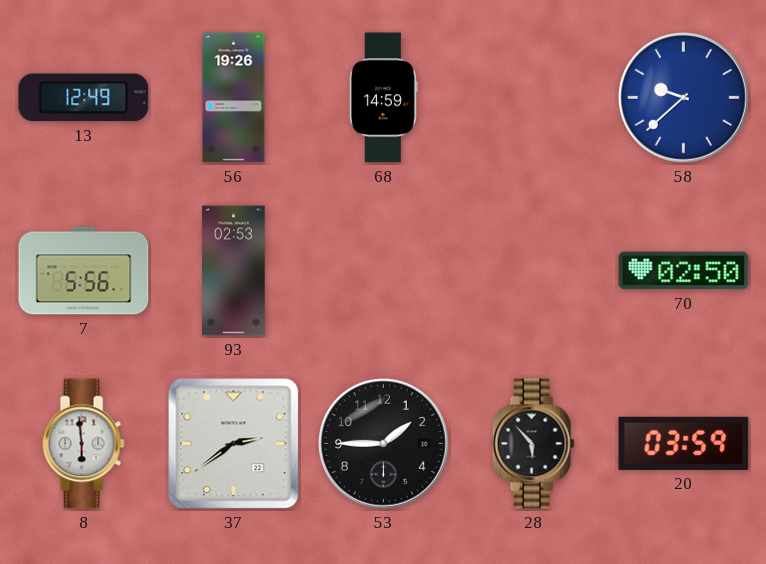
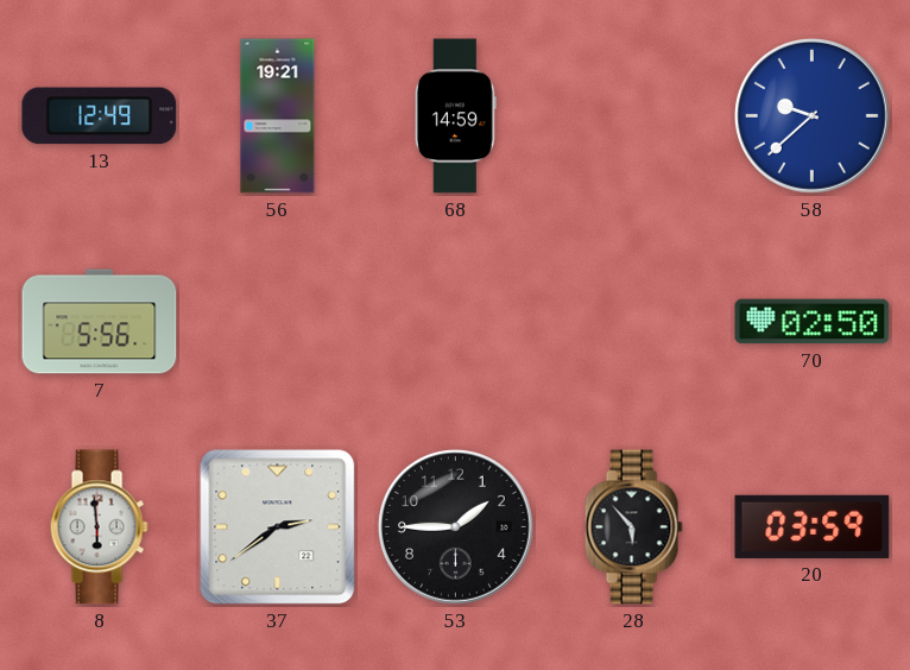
56: 19:26 -> 19:21
93: 02:53 -> none
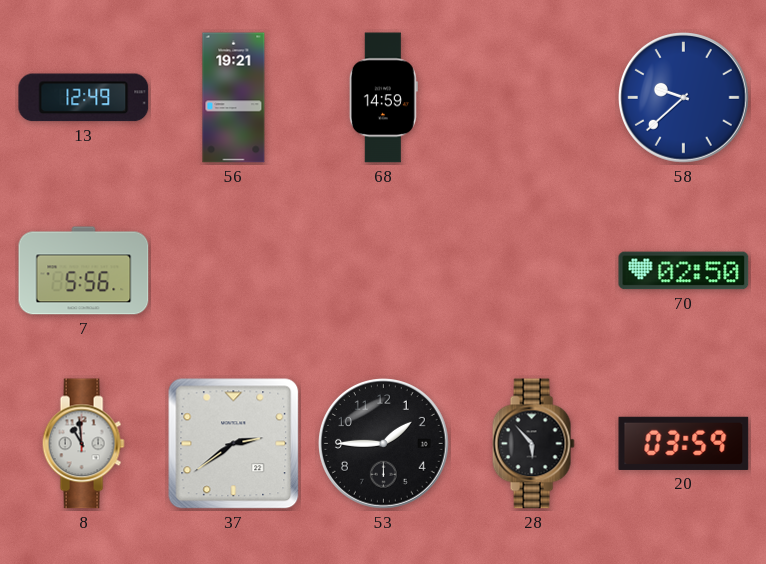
8: 5:59 -> 10:59
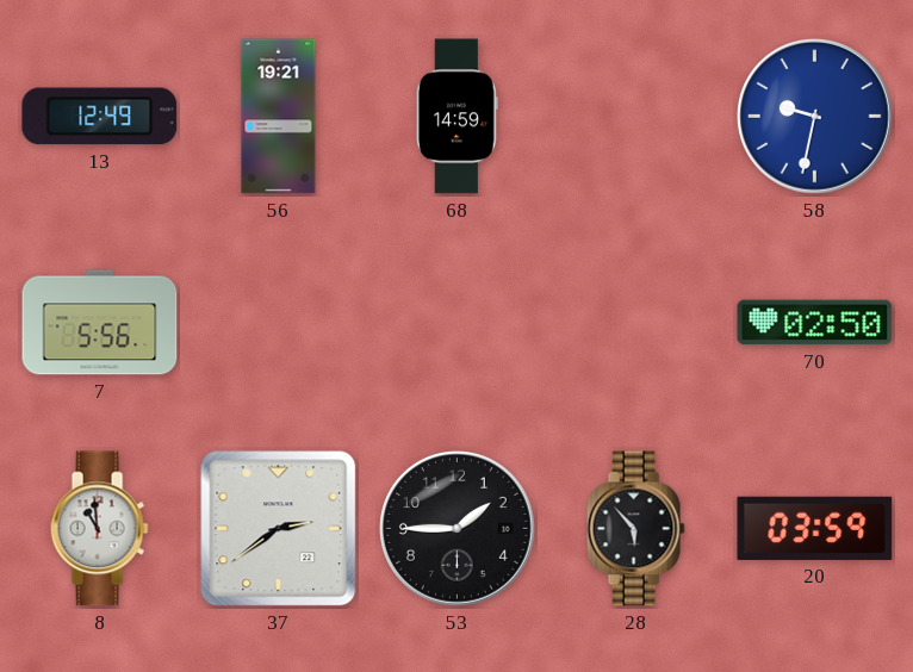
58: 9:38 -> 9:32
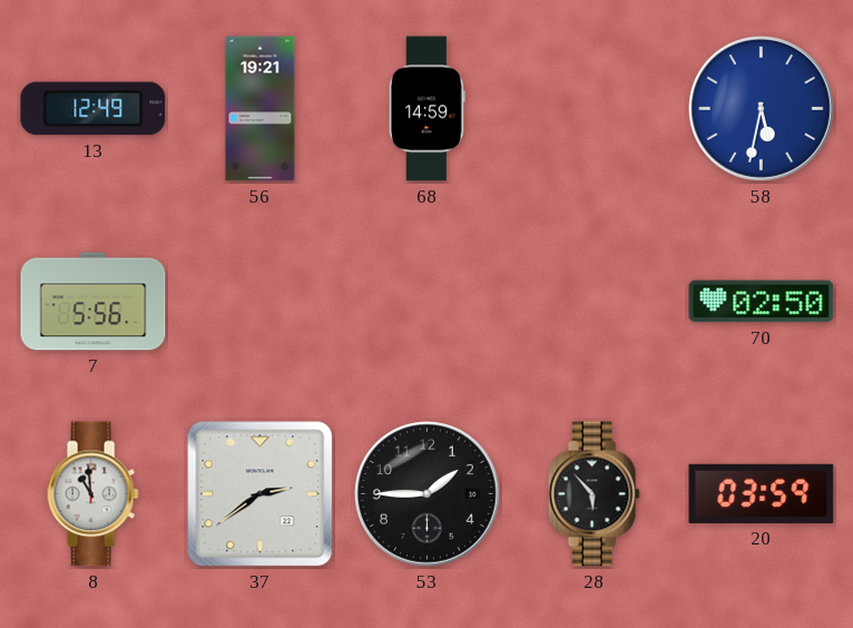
58: 9:32 -> 5:32
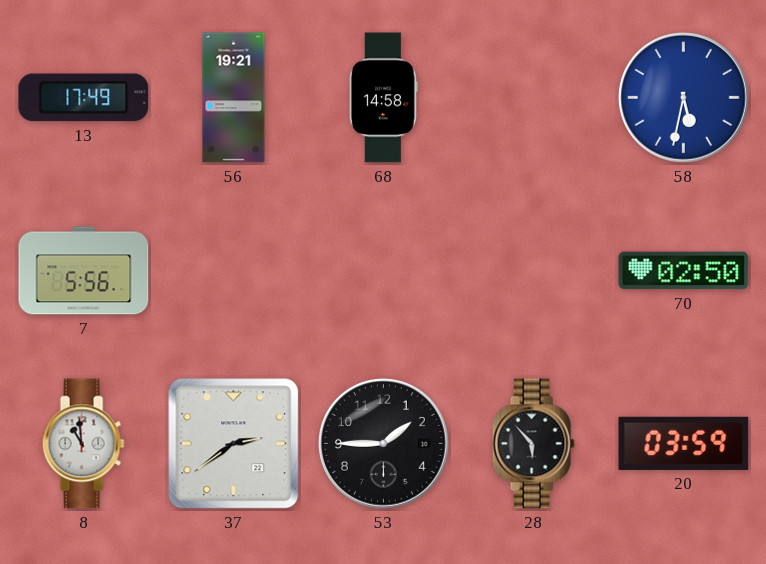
13: 12:49 -> 17:49
68: 14:59 -> 14:58
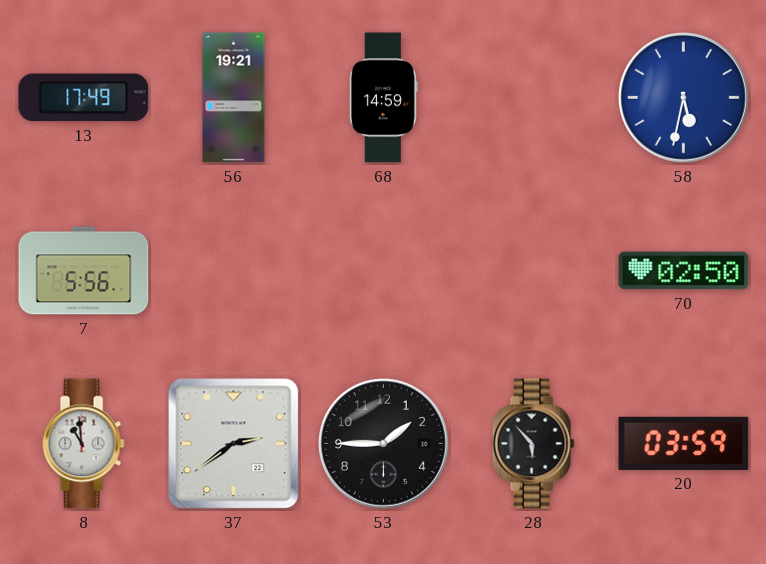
68: 14:58 -> 14:59
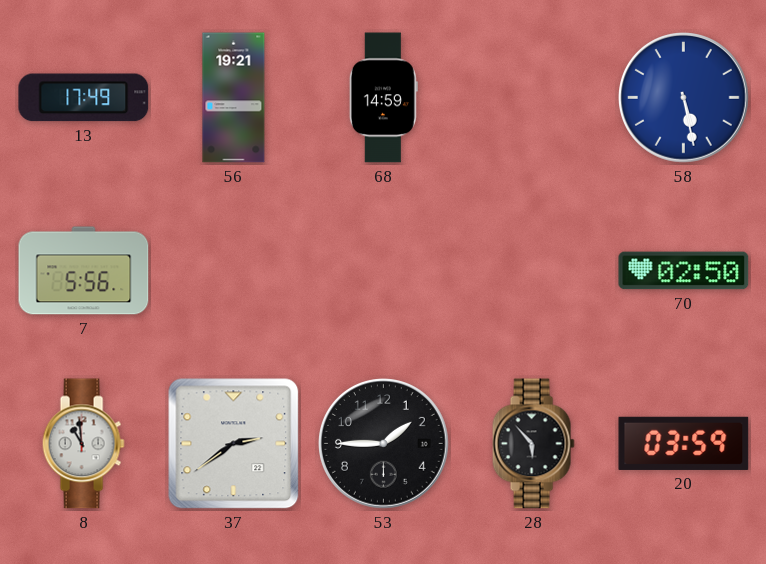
58: 5:32 -> 5:28
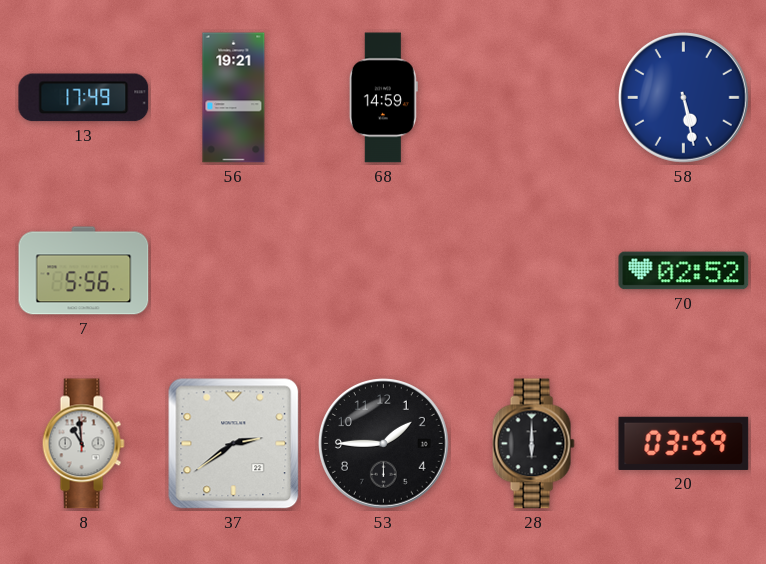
70: 02:50 -> 02:52
28: 5:53 -> 6:00
